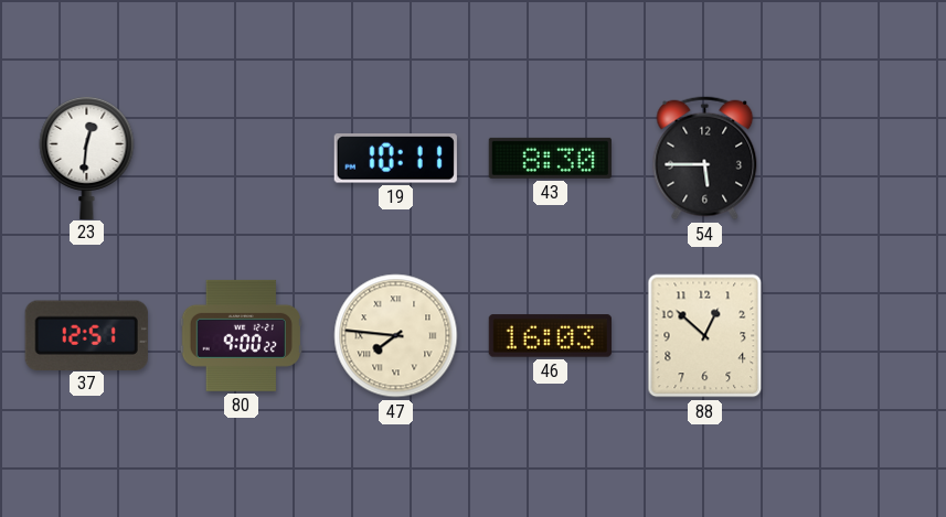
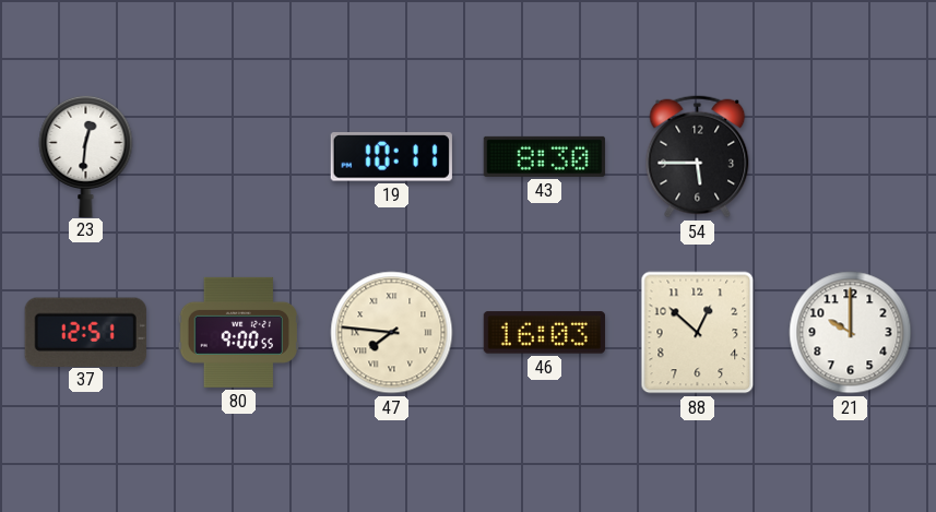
80: 9:00:22 -> 9:00:55
21: none -> 10:00
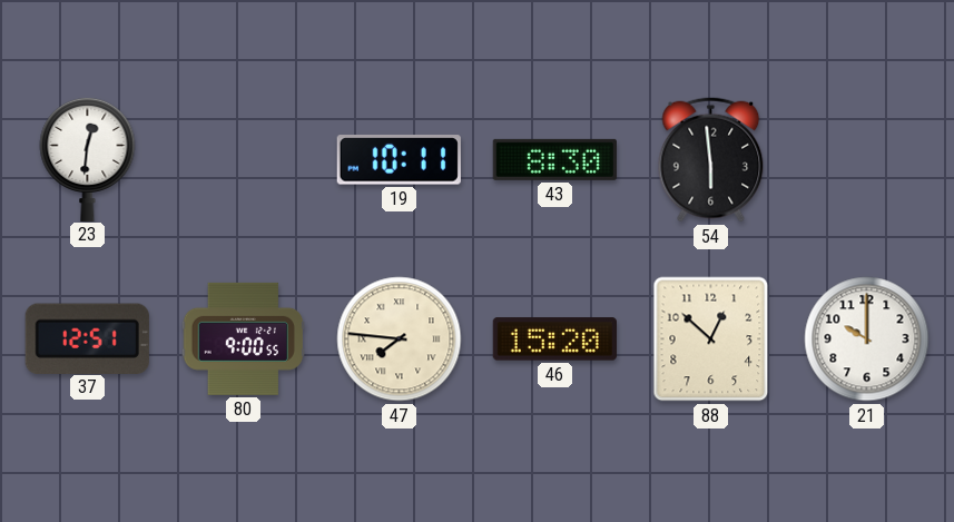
54: 5:45 -> 5:59
46: 16:03 -> 15:20
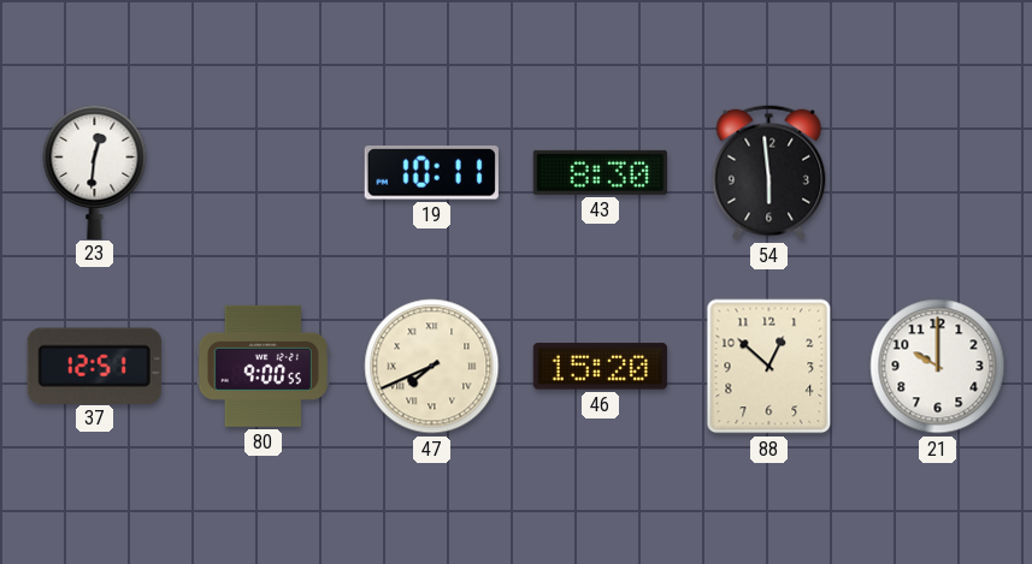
47: 7:46 -> 7:41
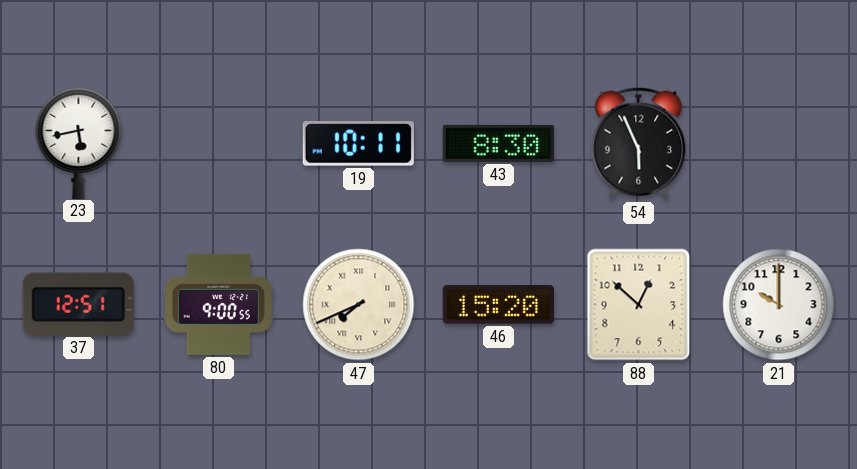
23: 12:31 -> 5:43
54: 5:59 -> 5:56
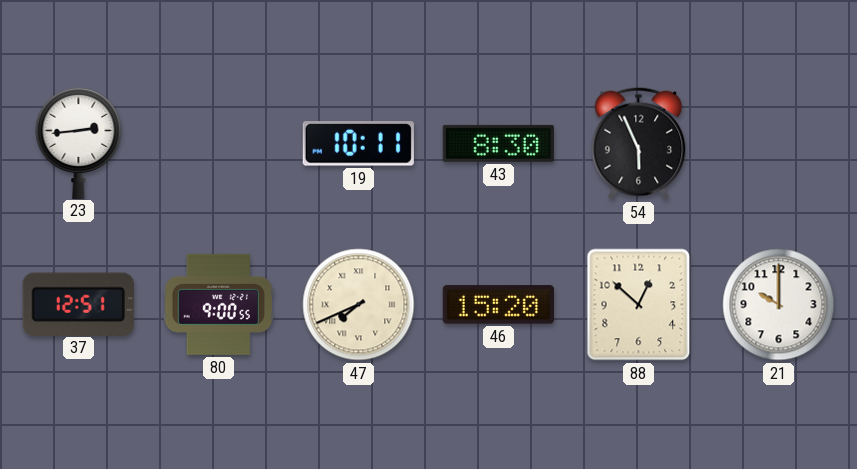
23: 5:43 -> 2:44
